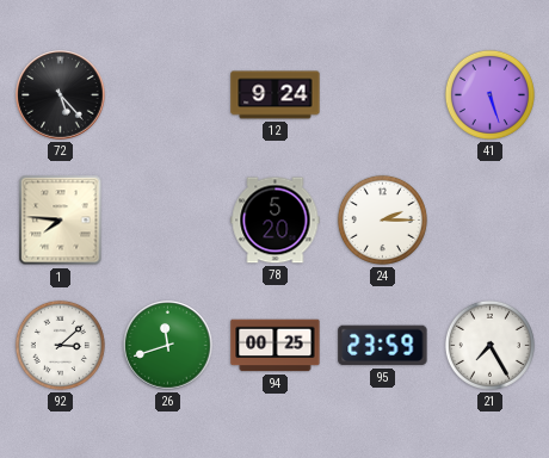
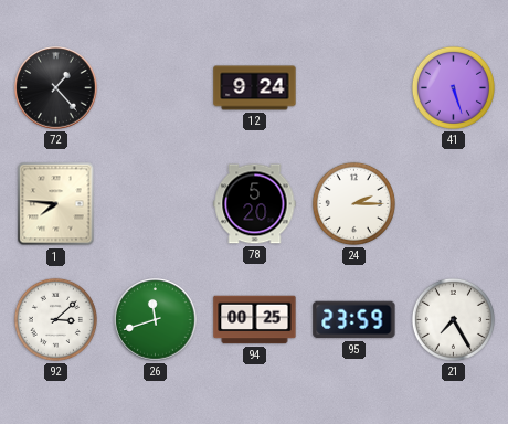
72: 5:23 -> 1:23
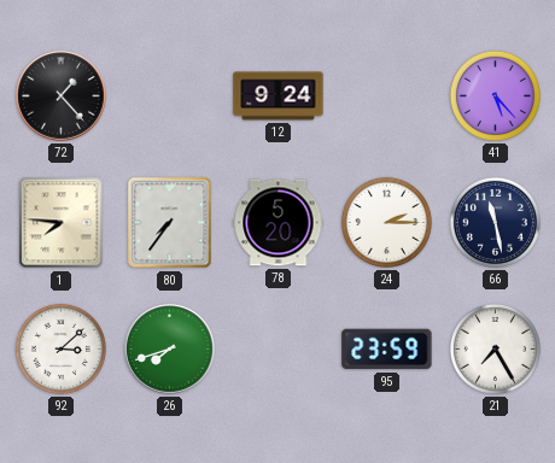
41: 5:27 -> 5:23
80: none -> 7:36
66: none -> 11:28
26: 11:42 -> 7:42
94: 00:25 -> none
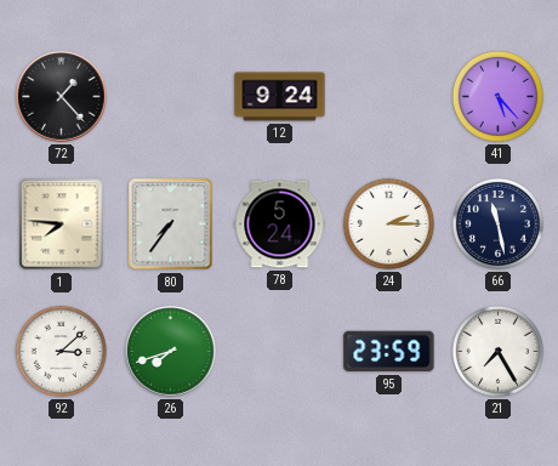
78: 5:20 -> 5:24
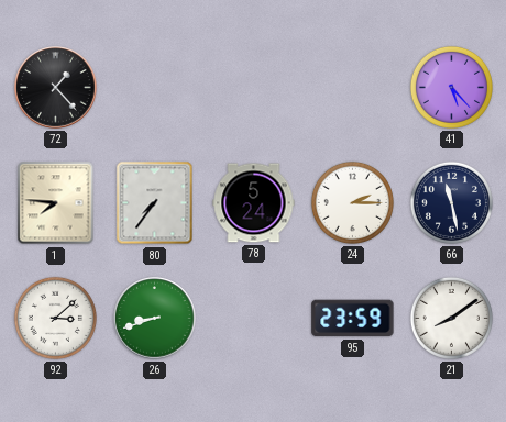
12: 9:24 -> none
26: 7:42 -> 8:42
21: 7:25 -> 8:09
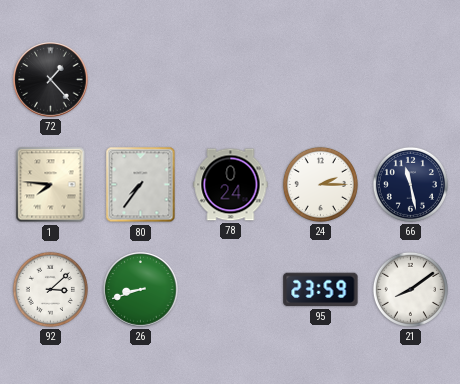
41: 5:23 -> none
78: 5:24 -> 0:24
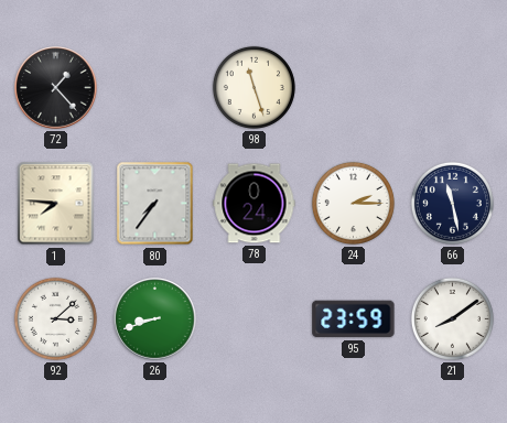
98: none -> 11:27
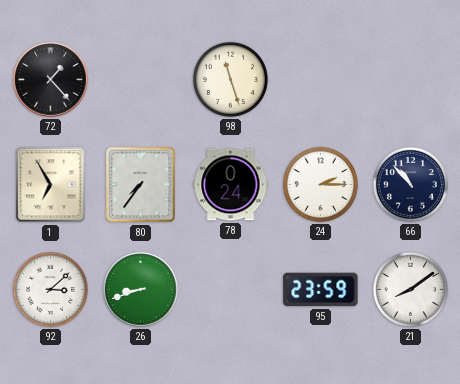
1: 7:46 -> 6:55
66: 11:28 -> 10:53
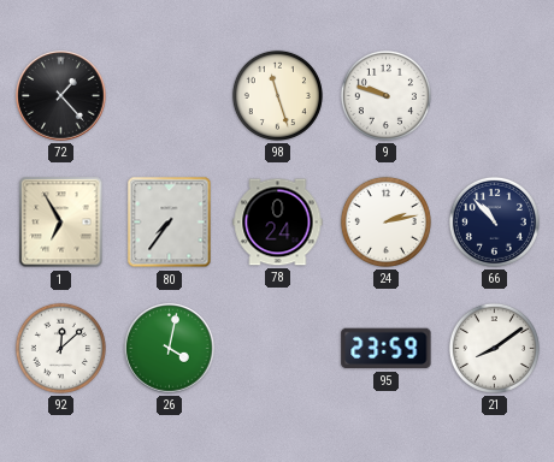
9: none -> 9:48
24: 2:15 -> 2:13
92: 3:08 -> 12:08
26: 8:42 -> 4:02
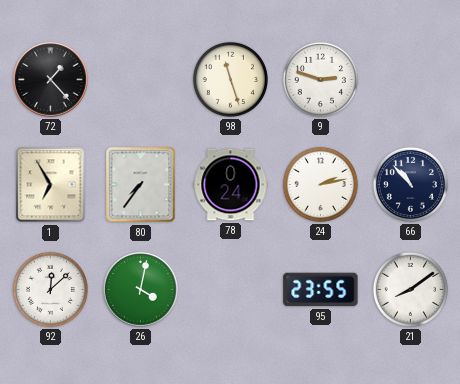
9: 9:48 -> 2:48
95: 23:59 -> 23:55
